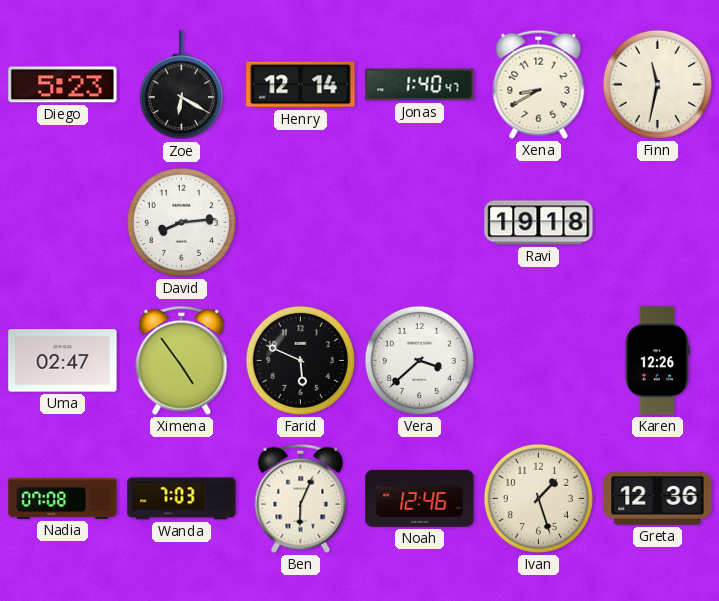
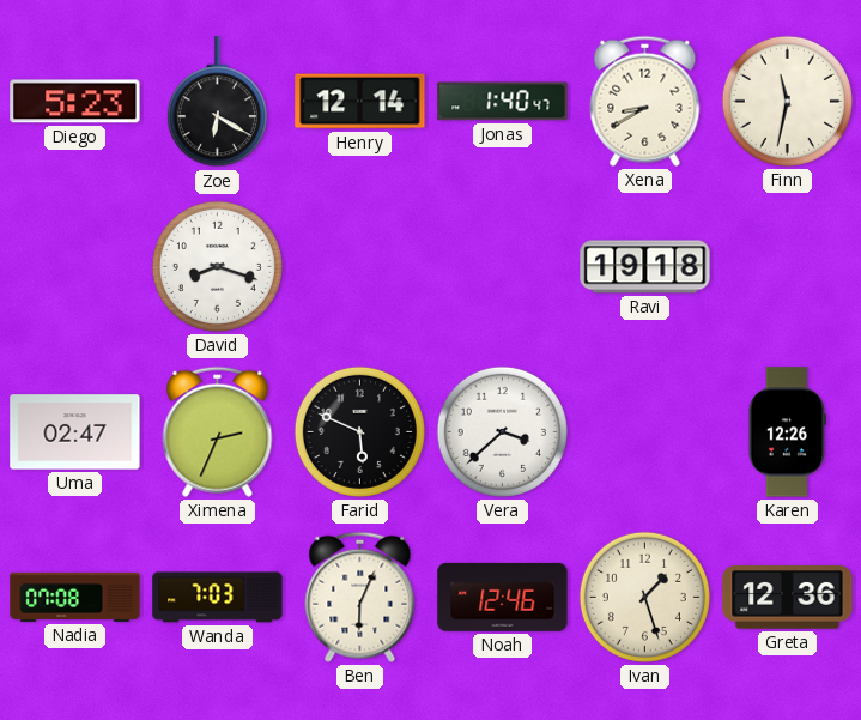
David: 8:14 -> 8:18
Ximena: 4:54 -> 2:34
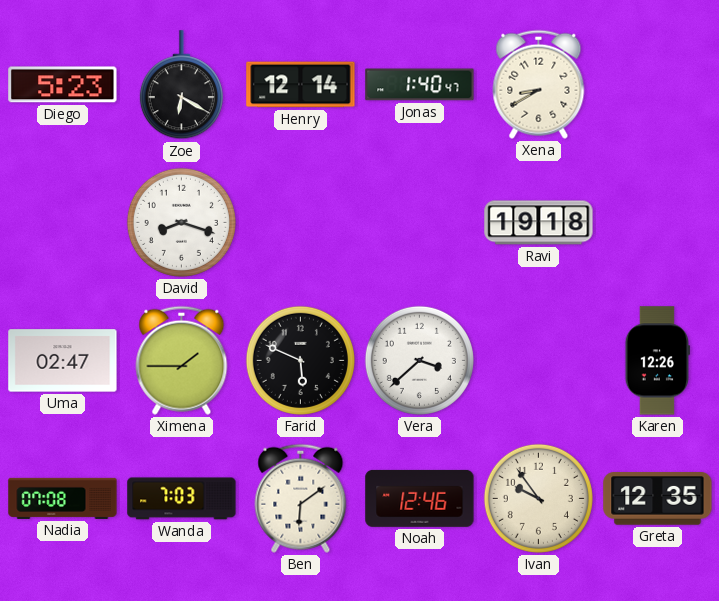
Finn: 11:32 -> none
Ximena: 2:34 -> 1:45
Ben: 6:04 -> 6:09
Ivan: 1:27 -> 9:54
Greta: 12:36 -> 12:35
